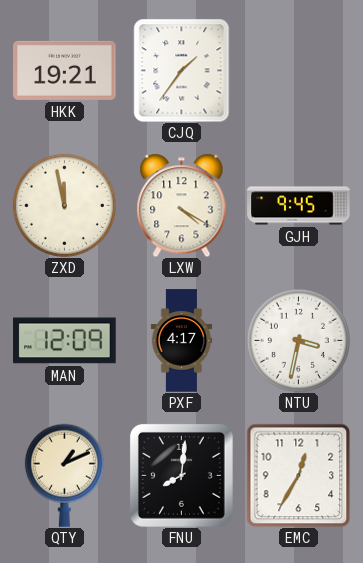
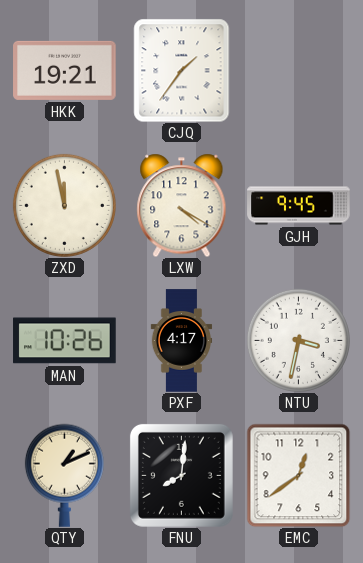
MAN: 12:09 -> 10:26
EMC: 12:35 -> 12:39
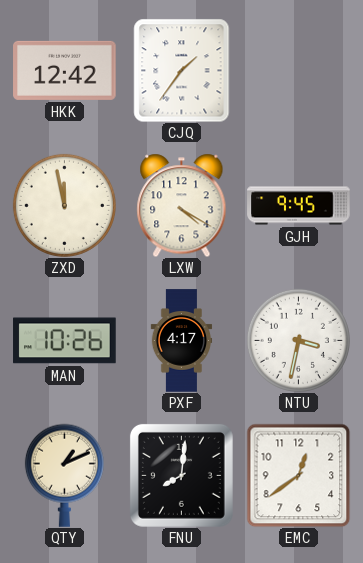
HKK: 19:21 -> 12:42
